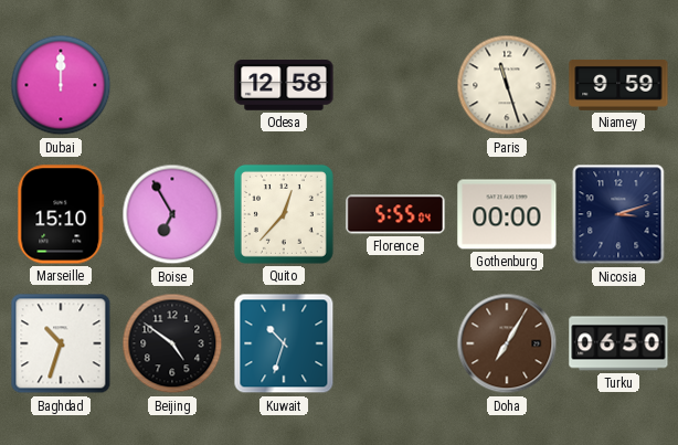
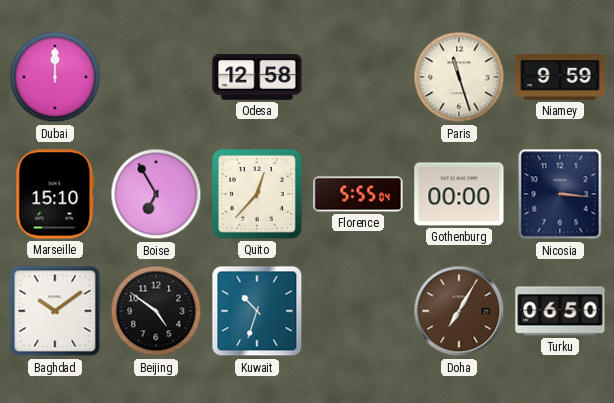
Nicosia: 3:12 -> 3:16
Baghdad: 10:33 -> 10:09
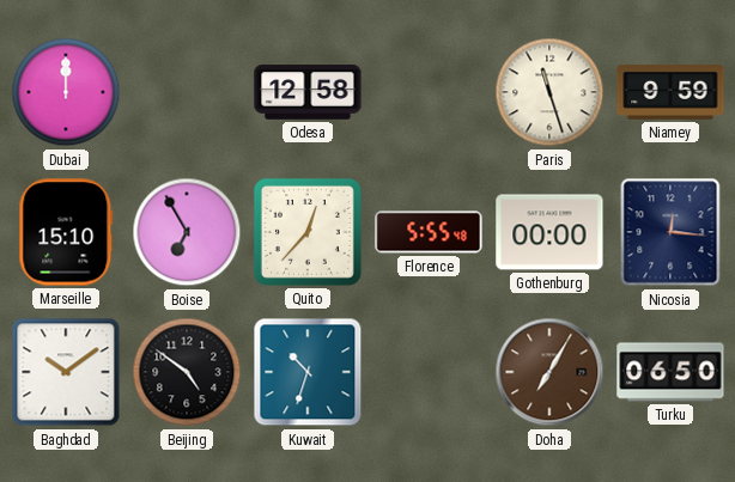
Florence: 5:55:04 -> 5:55:48
Nicosia: 3:16 -> 12:16
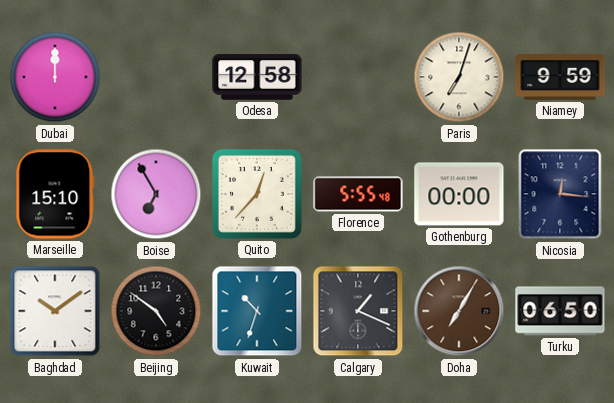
Paris: 11:27 -> 7:03
Calgary: none -> 1:19
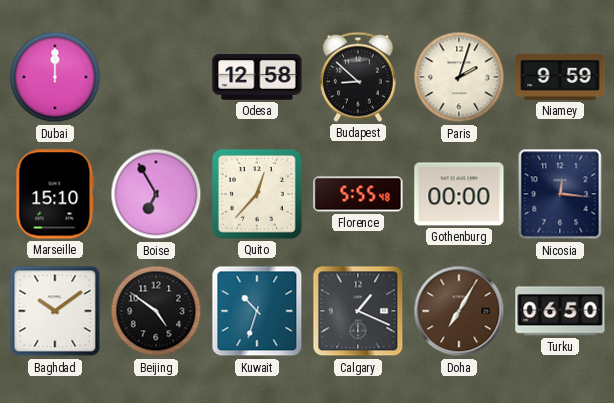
Budapest: none -> 8:52
Paris: 7:03 -> 2:03
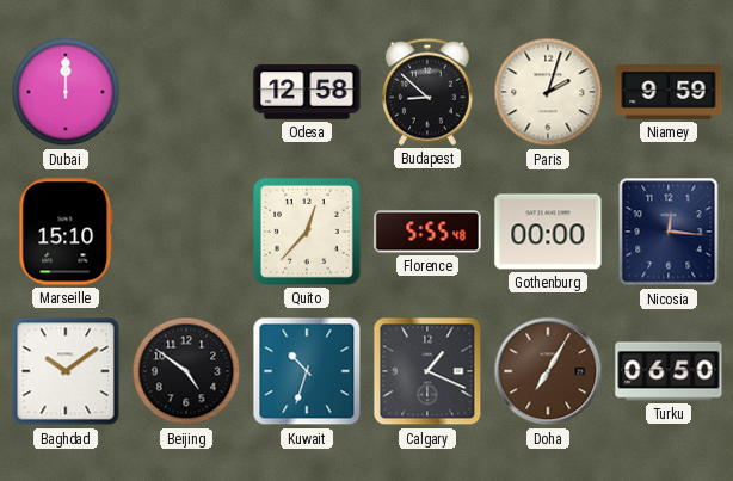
Boise: 6:55 -> none
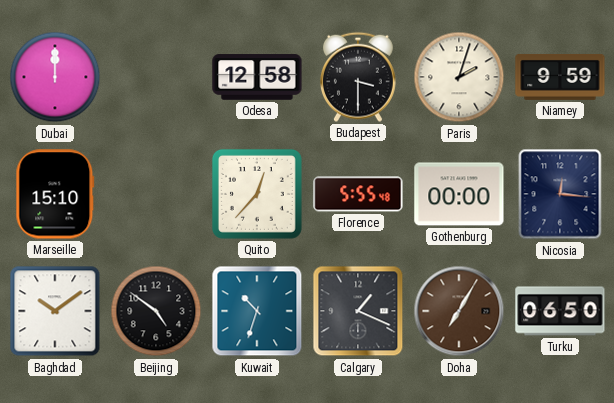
Budapest: 8:52 -> 3:30
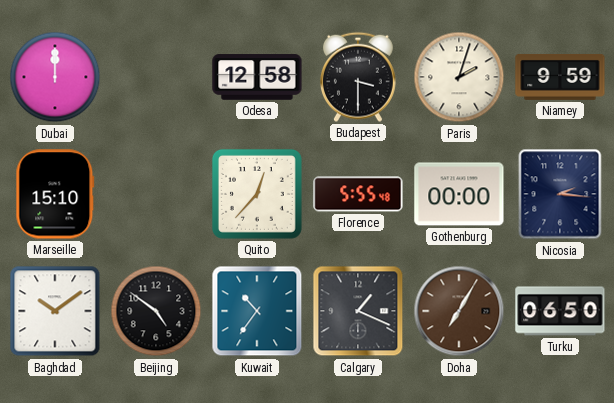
Nicosia: 12:16 -> 2:16
Kuwait: 10:33 -> 10:36
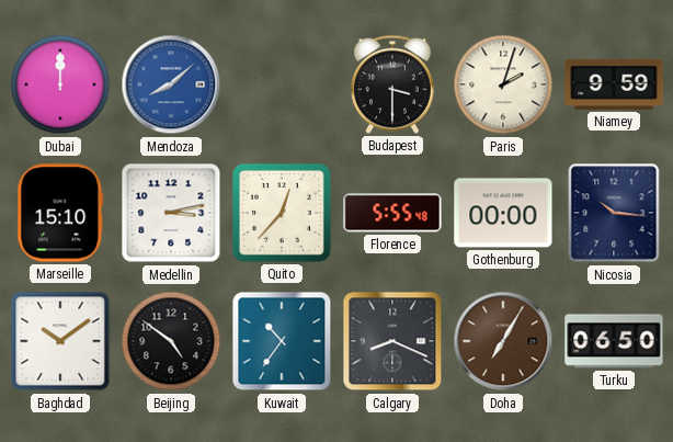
Mendoza: none -> 8:08
Odesa: 12:58 -> none
Medellin: none -> 3:13
Nicosia: 2:16 -> 10:16
Calgary: 1:19 -> 8:19
